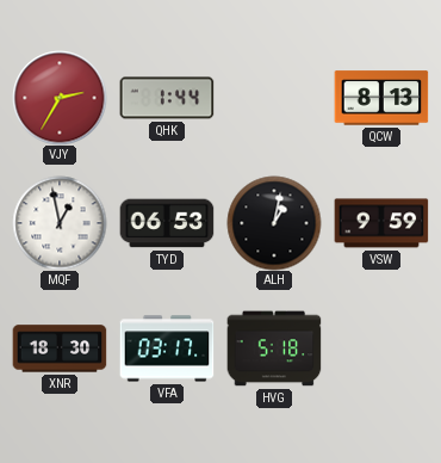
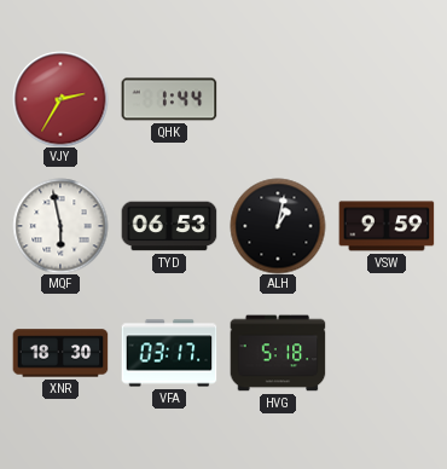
QCW: 8:13 -> none
MQF: 12:58 -> 5:58
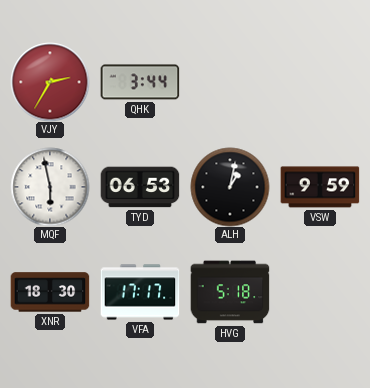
QHK: 1:44 -> 3:44
VFA: 03:17 -> 17:17
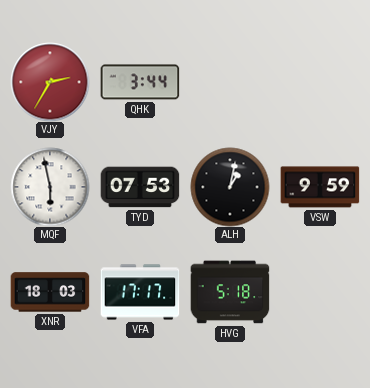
TYD: 06:53 -> 07:53
XNR: 18:30 -> 18:03
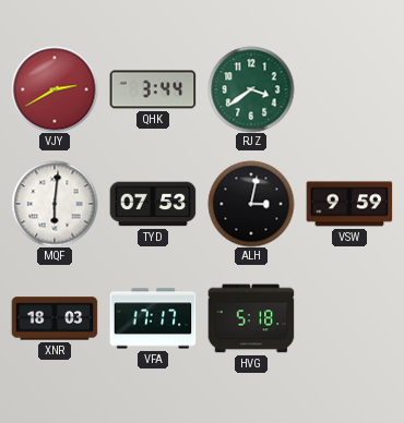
VJY: 2:35 -> 2:40
RJZ: none -> 3:39
MQF: 5:58 -> 6:01
ALH: 1:02 -> 3:02
